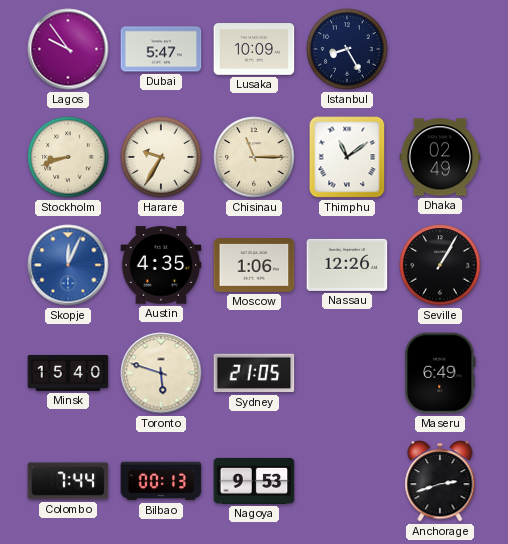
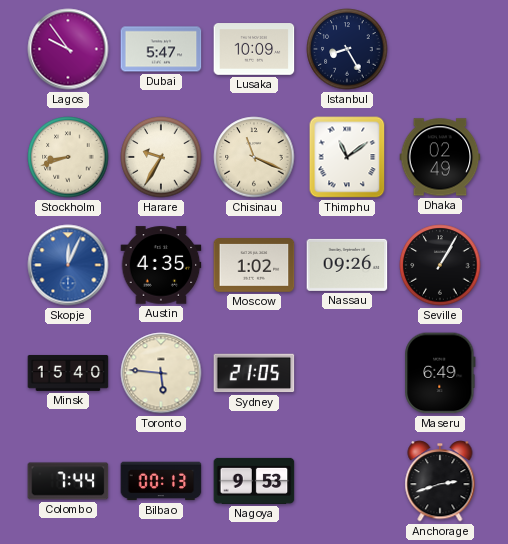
Chisinau: 11:15 -> 11:19
Moscow: 1:06 -> 1:02
Nassau: 12:26 -> 09:26
Toronto: 5:48 -> 5:46
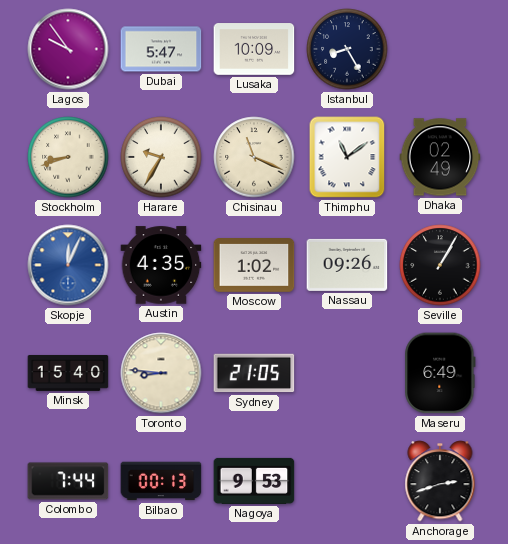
Toronto: 5:46 -> 8:46
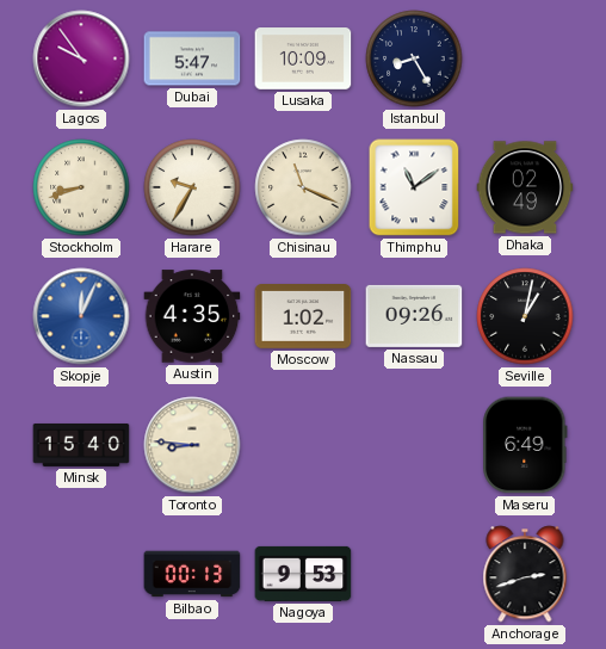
Seville: 1:05 -> 1:02
Sydney: 21:05 -> none
Colombo: 7:44 -> none
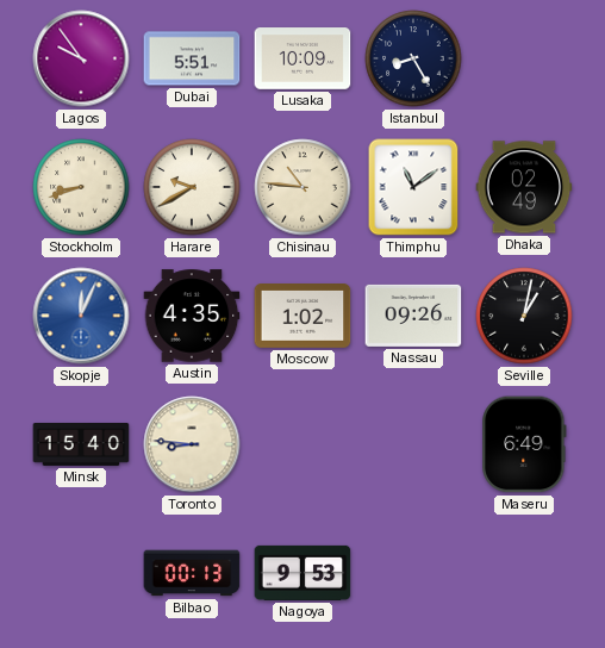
Dubai: 5:47 -> 5:51
Harare: 9:35 -> 9:40
Chisinau: 11:19 -> 10:46
Anchorage: 2:42 -> none
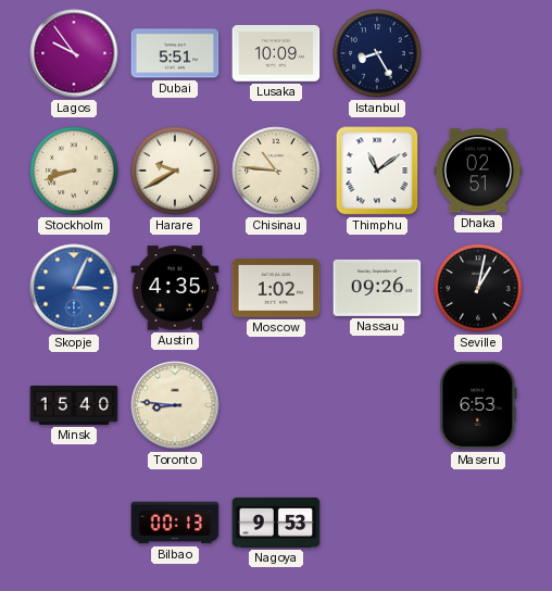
Dhaka: 02:49 -> 02:51
Skopje: 12:04 -> 3:04
Maseru: 6:49 -> 6:53
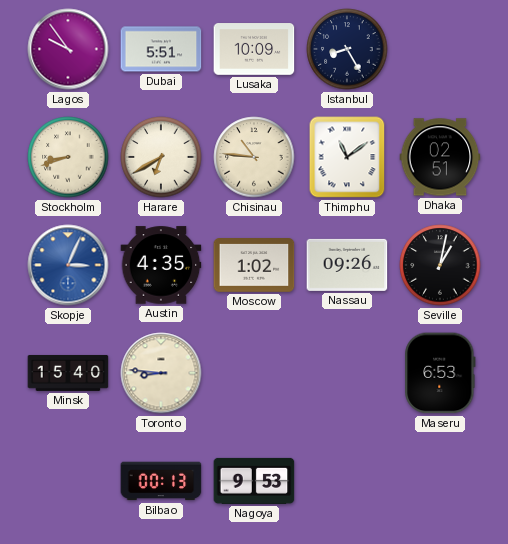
Harare: 9:40 -> 6:40
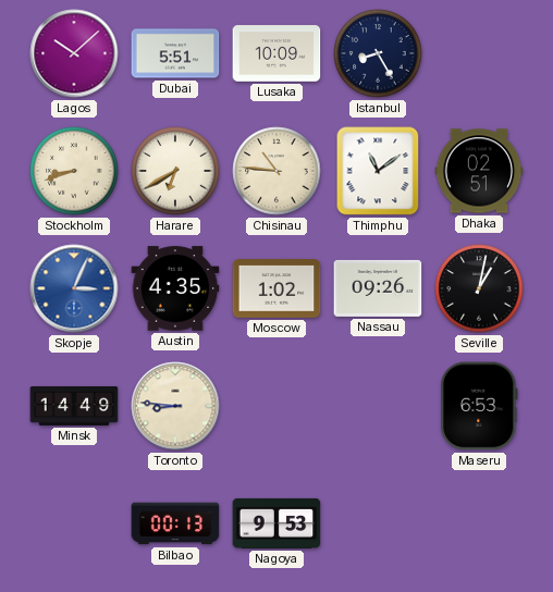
Lagos: 9:54 -> 10:08
Minsk: 15:40 -> 14:49
